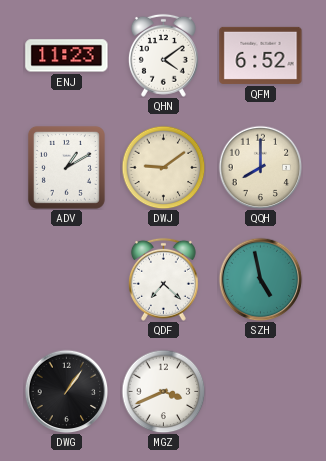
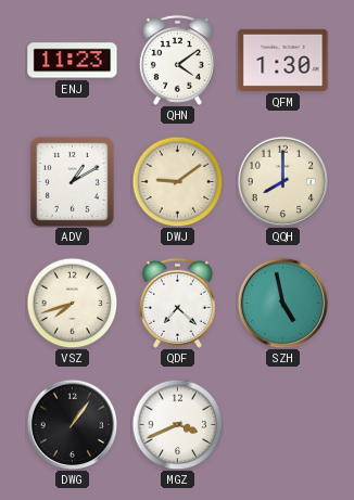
QFM: 6:52 -> 1:30
VSZ: none -> 7:42
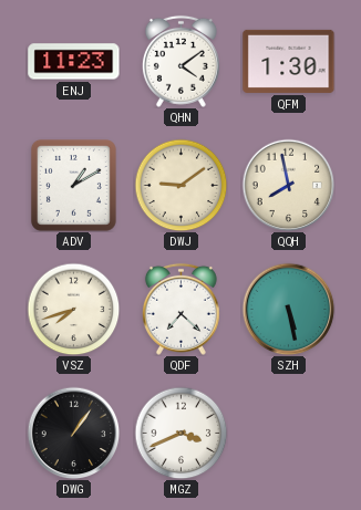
QQH: 8:00 -> 7:58
SZH: 4:58 -> 5:28
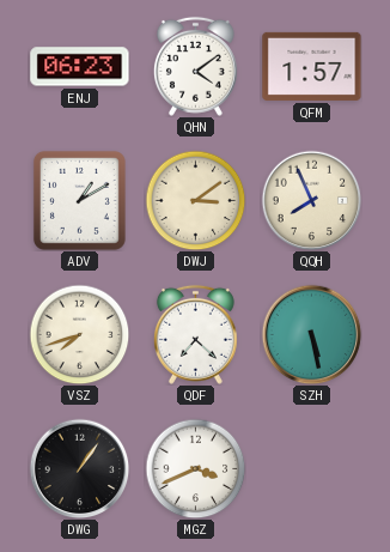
ENJ: 11:23 -> 06:23
QFM: 1:30 -> 1:57
DWJ: 9:09 -> 3:09
QQH: 7:58 -> 7:56
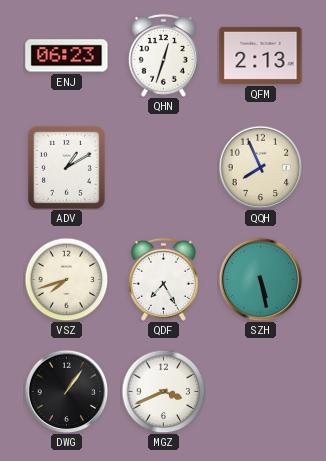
QHN: 4:09 -> 12:33
QFM: 1:57 -> 2:13
DWJ: 3:09 -> none
QDF: 7:22 -> 7:25
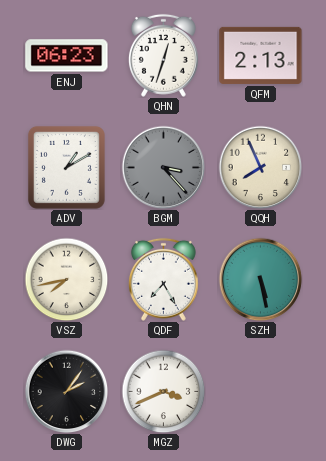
BGM: none -> 3:23
VSZ: 7:42 -> 7:43
DWG: 1:06 -> 2:06
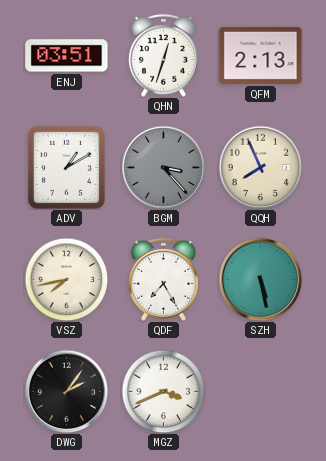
ENJ: 06:23 -> 03:51
